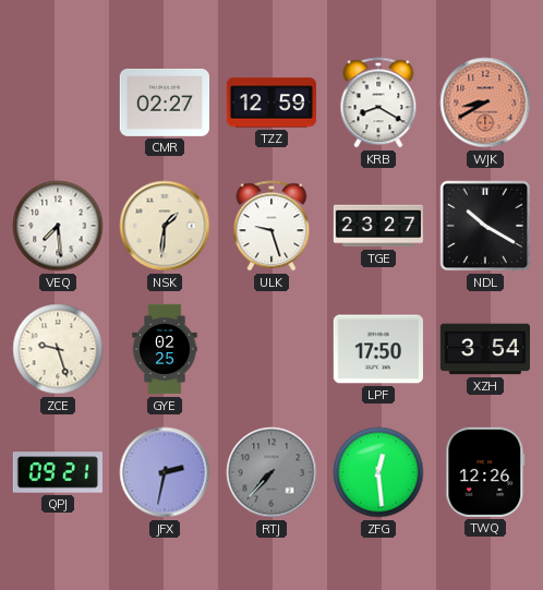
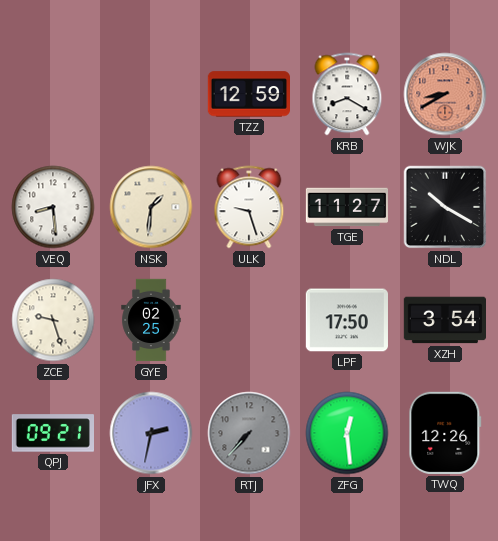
CMR: 02:27 -> none
VEQ: 7:29 -> 8:29
TGE: 23:27 -> 11:27
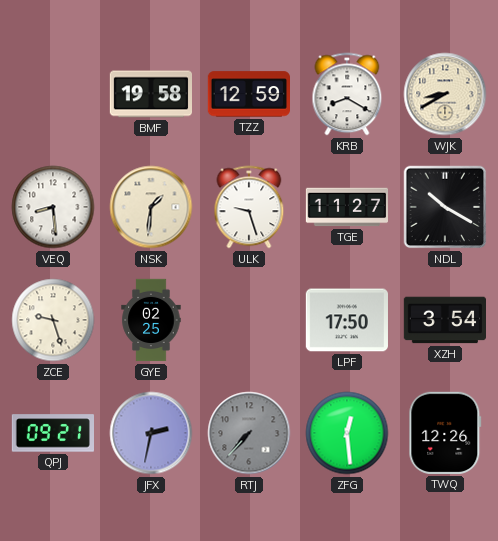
BMF: none -> 19:58
WJK dial: salmon -> cream
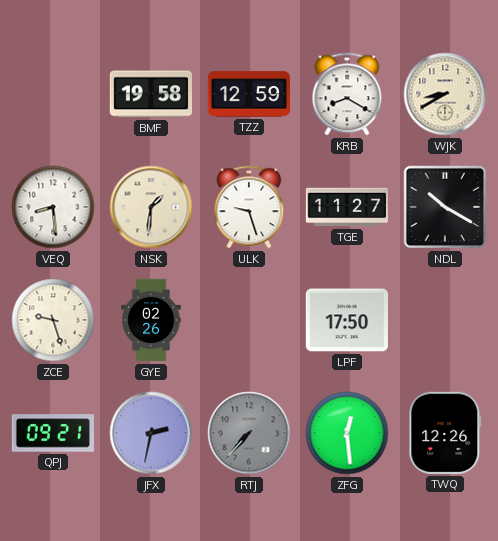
GYE: 02:25 -> 02:26
XZH: 3:54 -> none
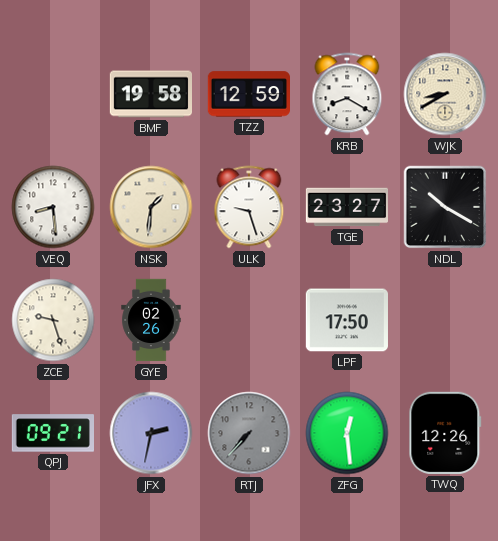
TGE: 11:27 -> 23:27
